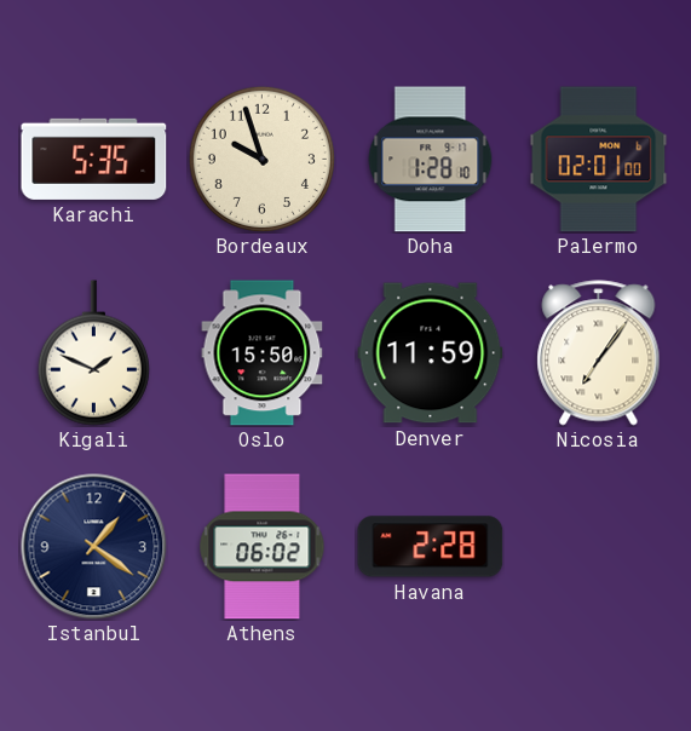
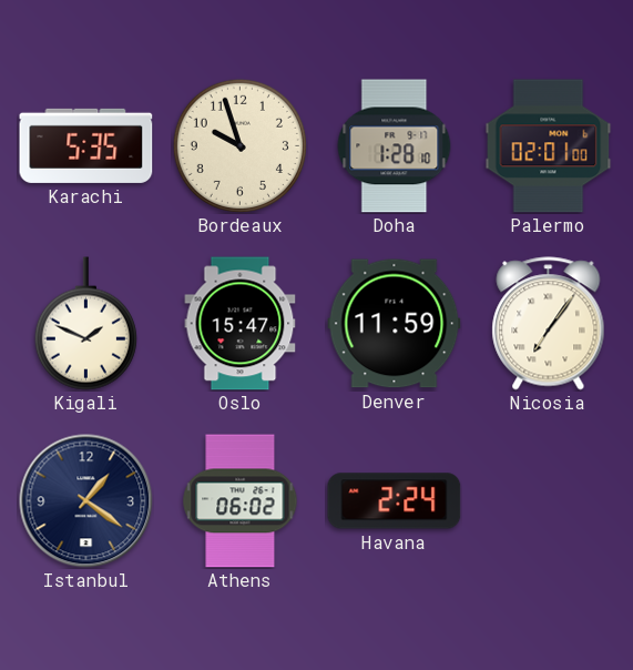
Oslo: 15:50 -> 15:47
Havana: 2:28 -> 2:24
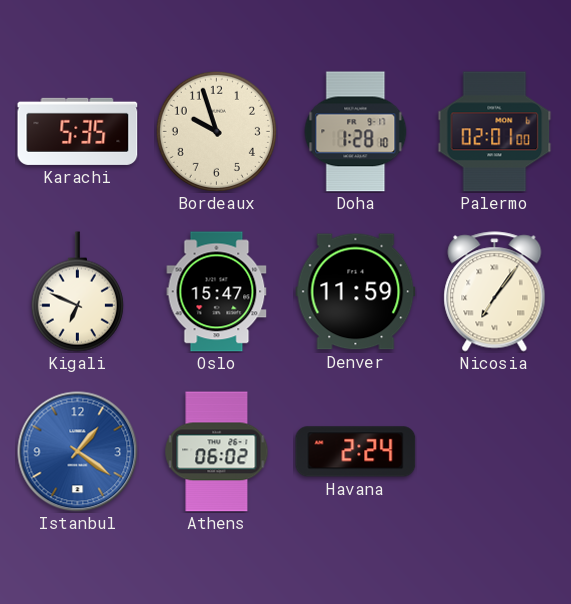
Kigali: 1:49 -> 6:49
Istanbul dial: navy -> blue
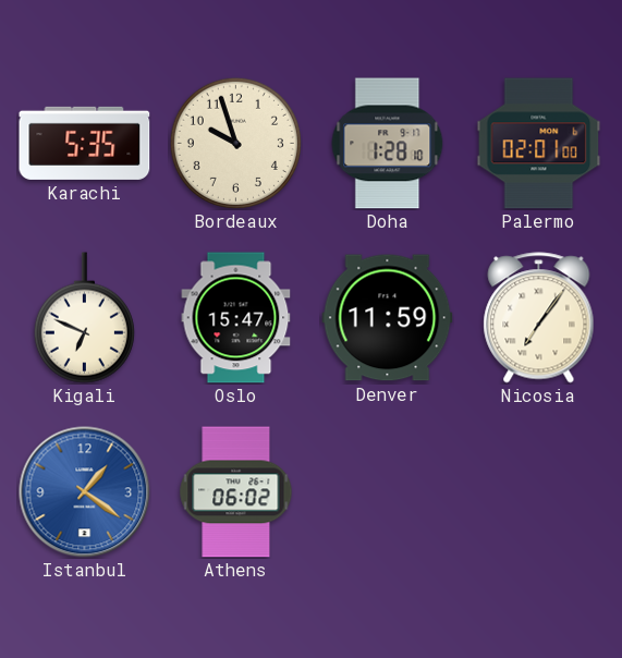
Havana: 2:24 -> none
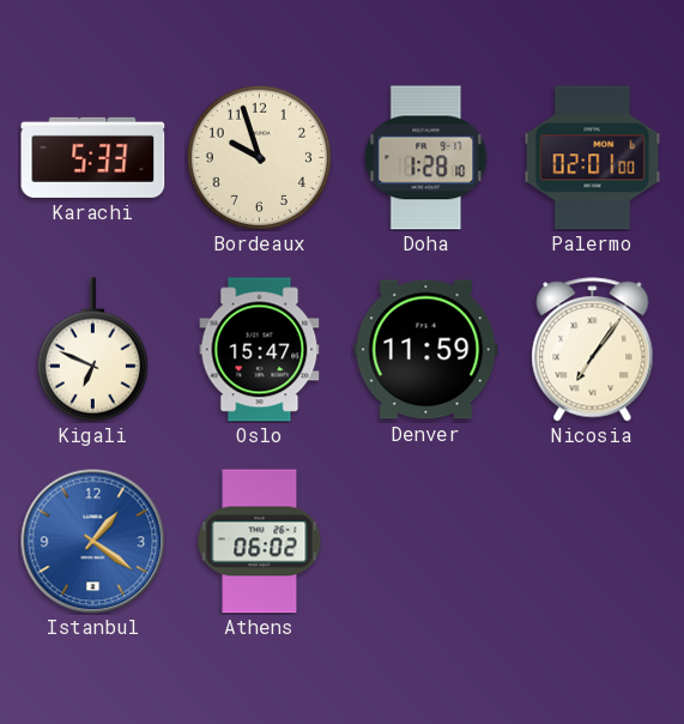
Karachi: 5:35 -> 5:33
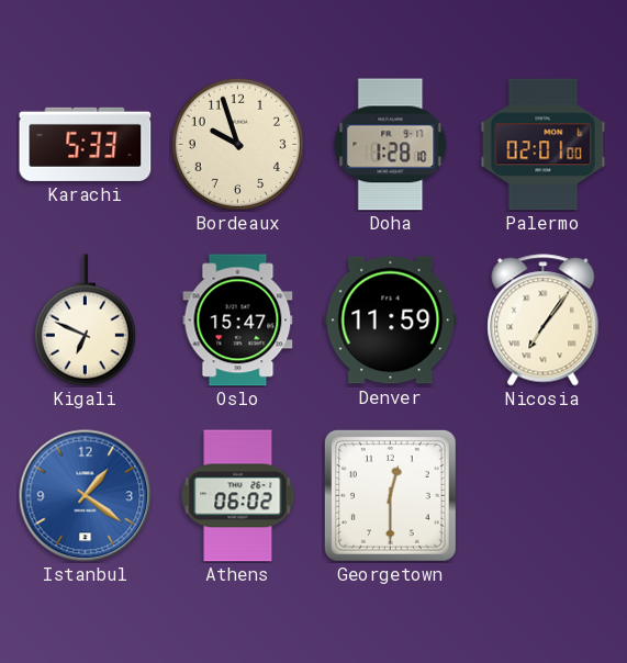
Georgetown: none -> 12:30
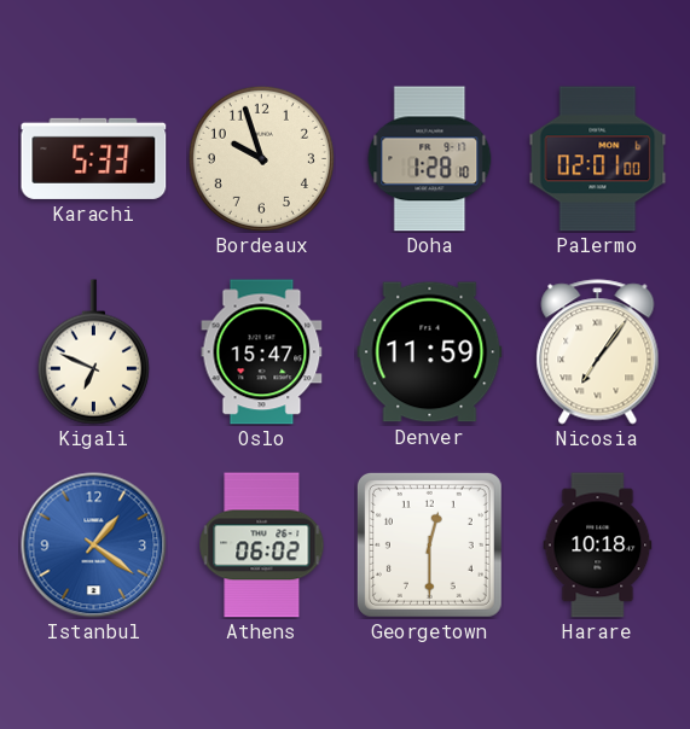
Harare: none -> 10:18
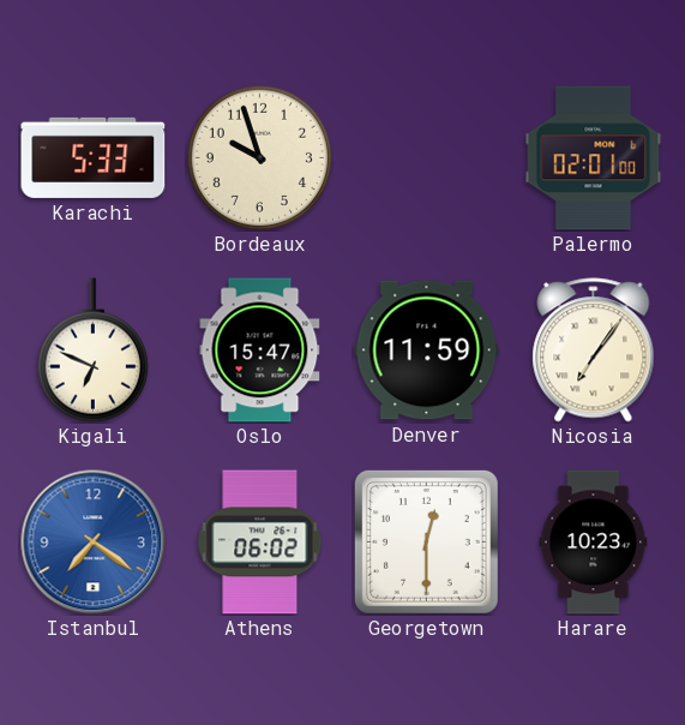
Doha: 1:28 -> none
Istanbul: 1:21 -> 7:21
Harare: 10:18 -> 10:23
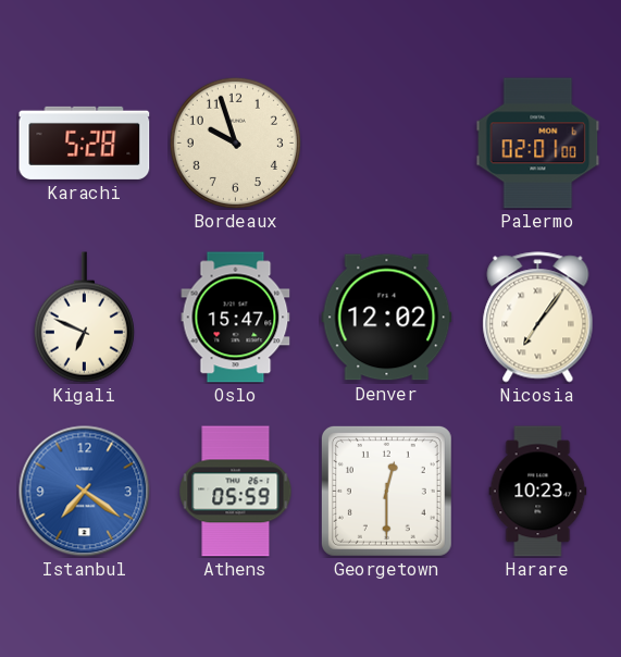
Karachi: 5:33 -> 5:28
Denver: 11:59 -> 12:02
Athens: 06:02 -> 05:59
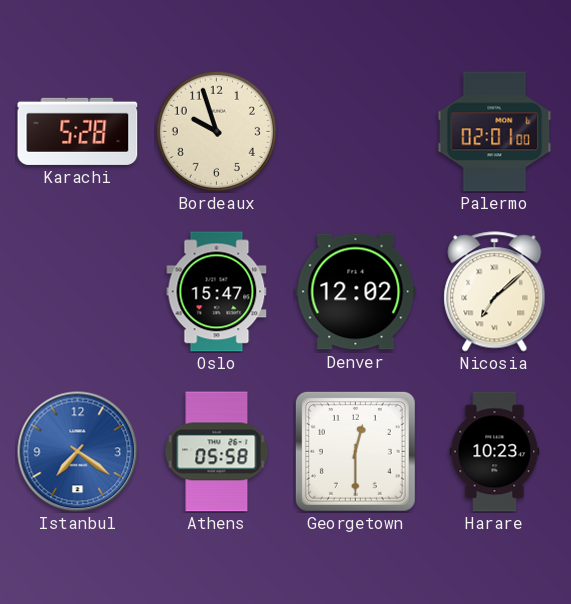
Kigali: 6:49 -> none
Nicosia: 7:06 -> 7:08
Athens: 05:59 -> 05:58
